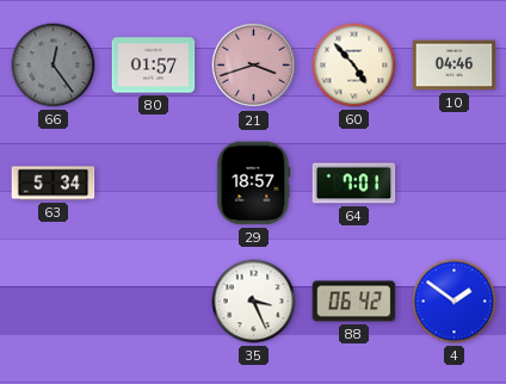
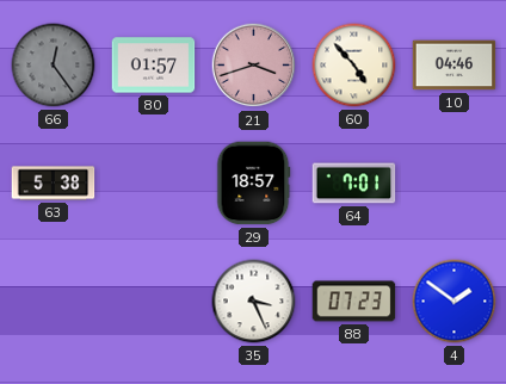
63: 5:34 -> 5:38
88: 06:42 -> 07:23
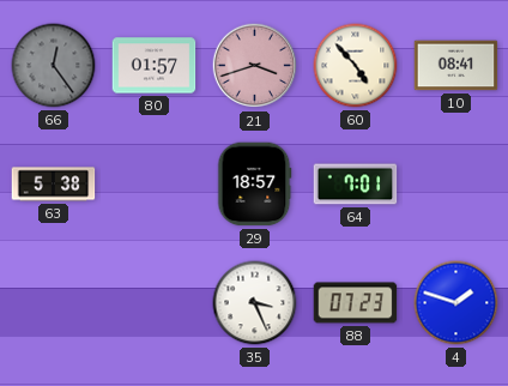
10: 04:46 -> 08:41
4: 1:51 -> 1:48
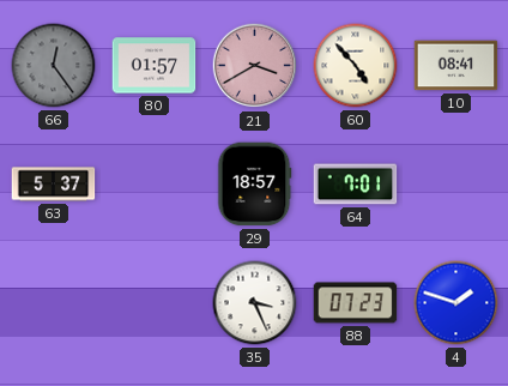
21: 3:42 -> 3:40
63: 5:38 -> 5:37
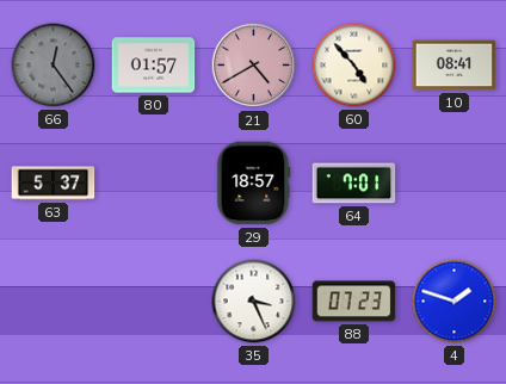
21: 3:40 -> 4:40
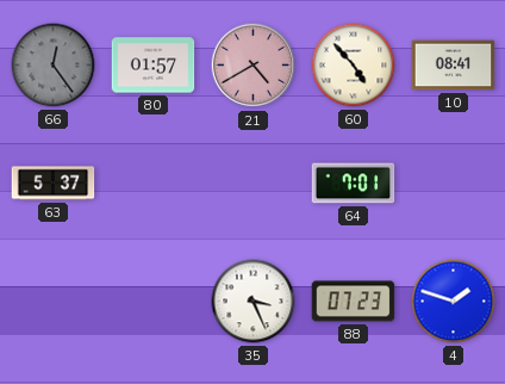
29: 18:57 -> none
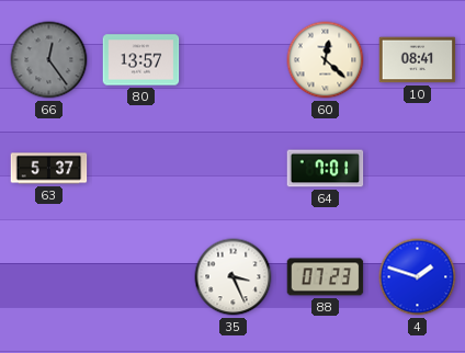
80: 01:57 -> 13:57
21: 4:40 -> none
60: 4:53 -> 12:22
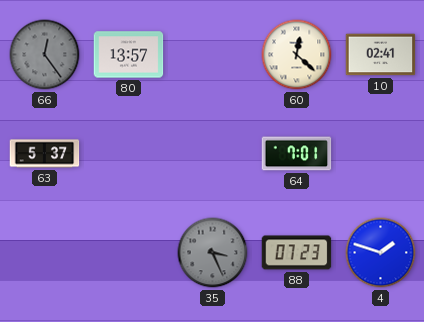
10: 08:41 -> 02:41
35 dial: white -> grey
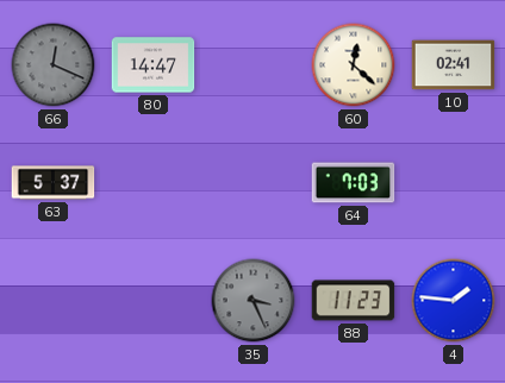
66: 12:24 -> 12:19
80: 13:57 -> 14:47
64: 7:01 -> 7:03
88: 07:23 -> 11:23
4: 1:48 -> 1:46
